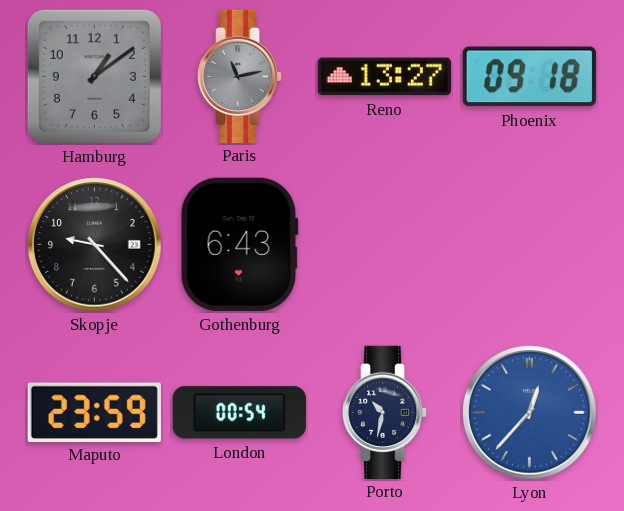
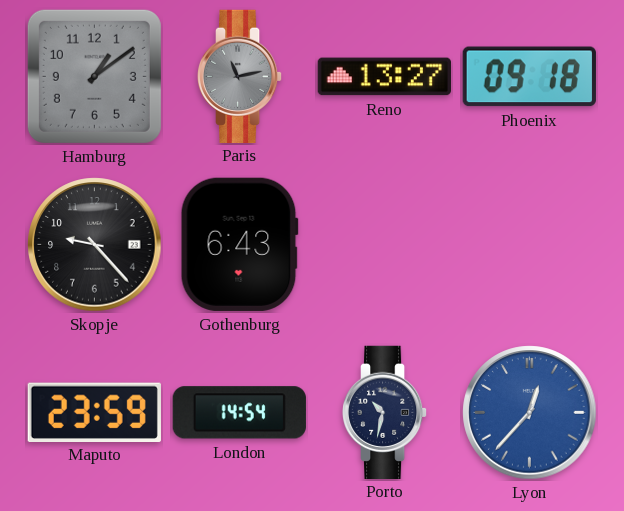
London: 00:54 -> 14:54
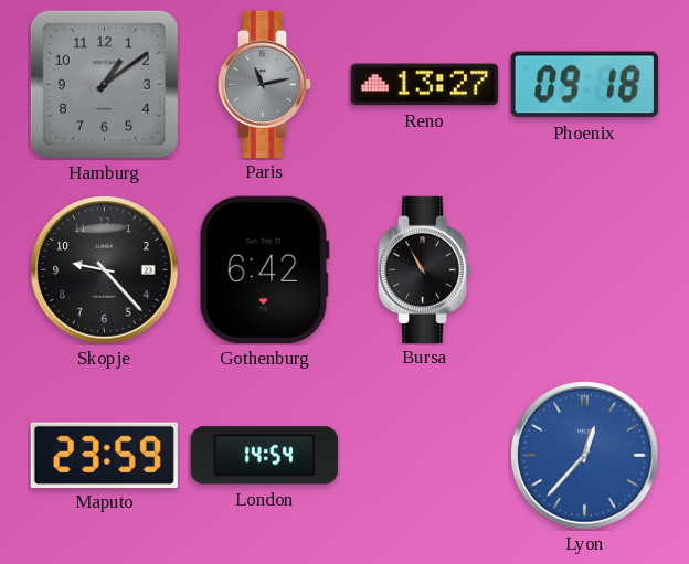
Gothenburg: 6:43 -> 6:42
Bursa: none -> 10:55
Porto: 10:32 -> none
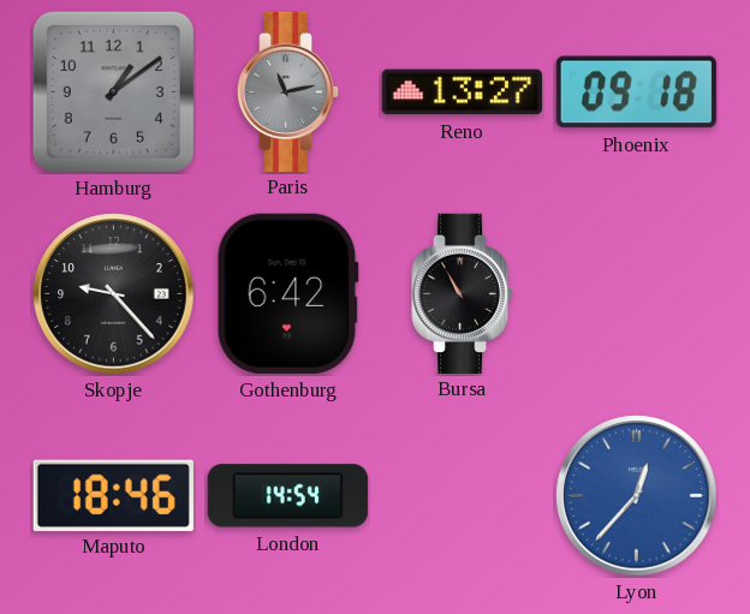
Maputo: 23:59 -> 18:46
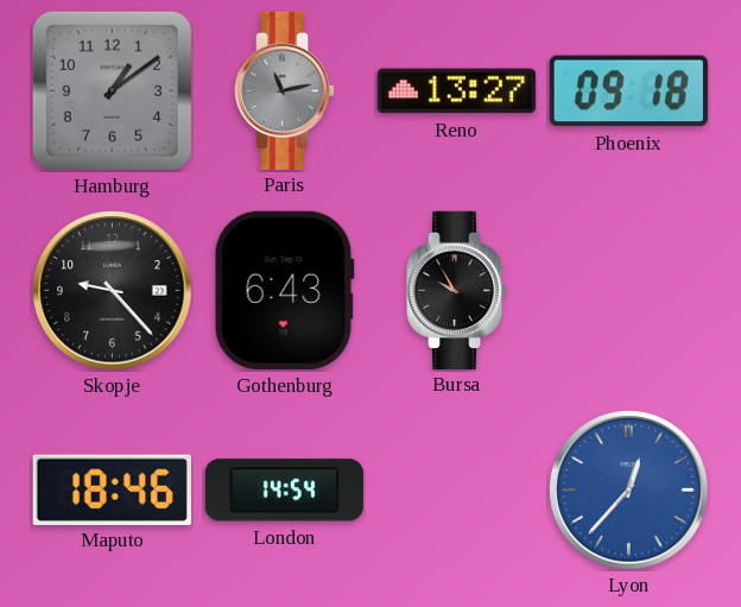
Gothenburg: 6:42 -> 6:43
Bursa: 10:55 -> 9:55
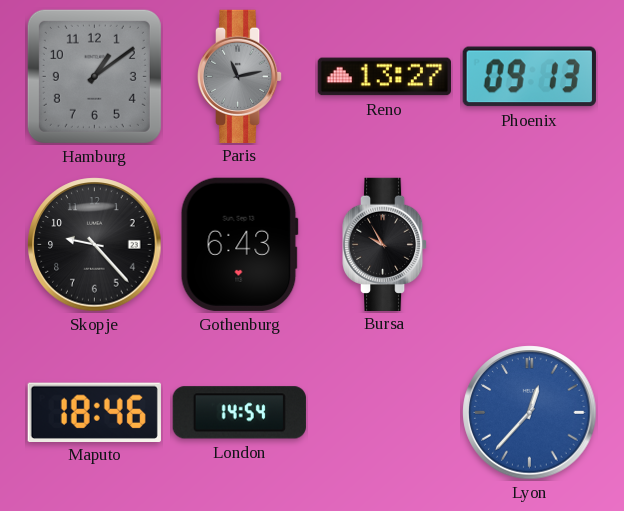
Phoenix: 09:18 -> 09:13
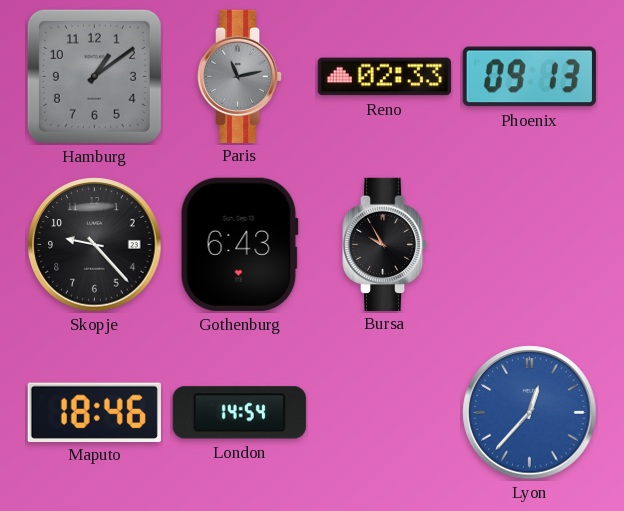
Reno: 13:27 -> 02:33
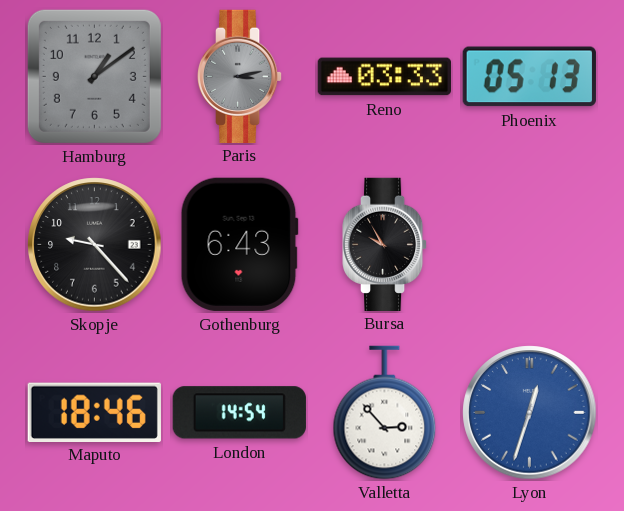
Paris: 11:13 -> 3:13
Reno: 02:33 -> 03:33
Phoenix: 09:13 -> 05:13
Valletta: none -> 2:53
Lyon: 12:37 -> 12:33
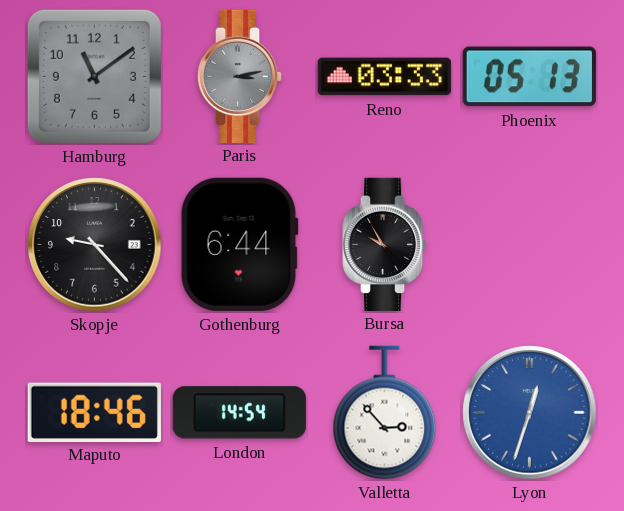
Hamburg: 1:09 -> 11:09
Gothenburg: 6:43 -> 6:44
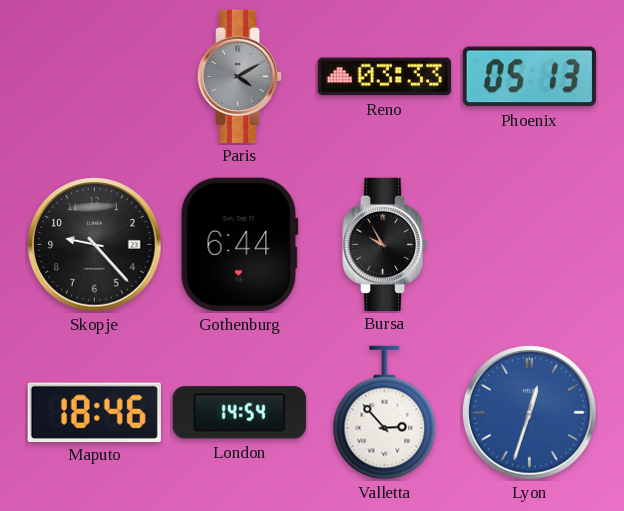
Hamburg: 11:09 -> none
Paris: 3:13 -> 4:10
